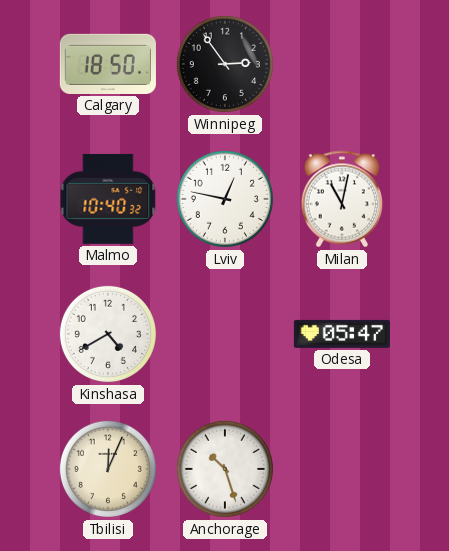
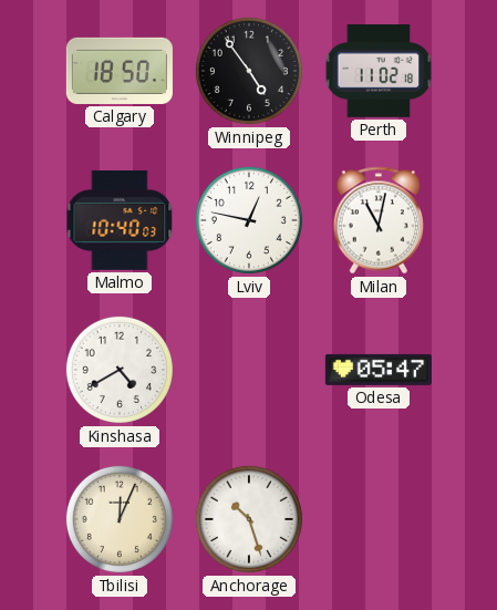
Winnipeg: 2:54 -> 4:54
Perth: none -> 11:02
Malmo: 10:40:32 -> 10:40:03
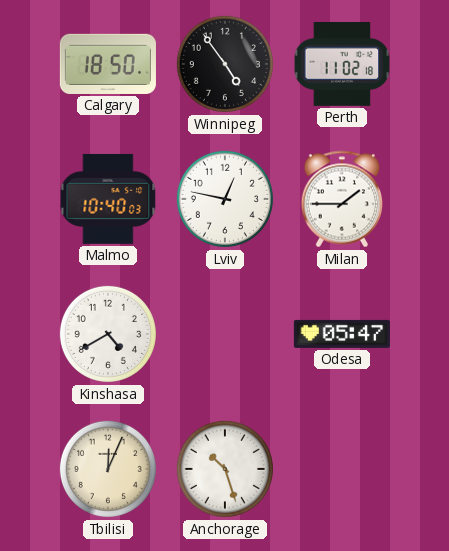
Milan: 11:02 -> 1:45
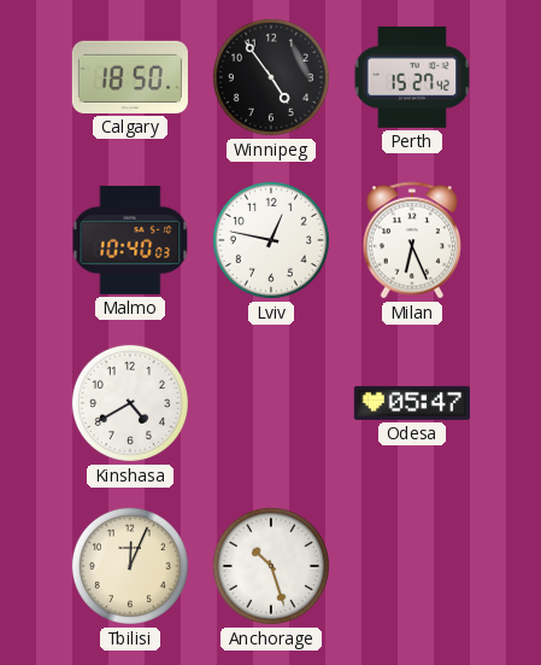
Perth: 11:02 -> 15:27
Milan: 1:45 -> 6:26
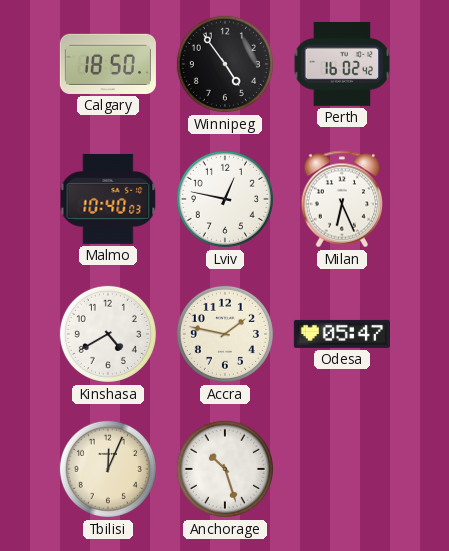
Perth: 15:27 -> 16:02
Accra: none -> 1:47
